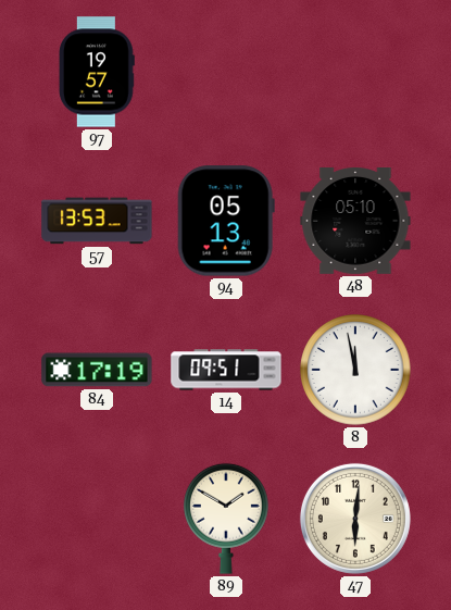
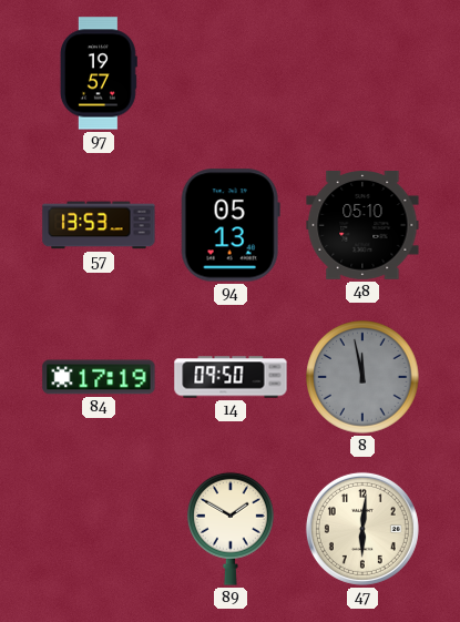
14: 09:51 -> 09:50
8 dial: white -> grey
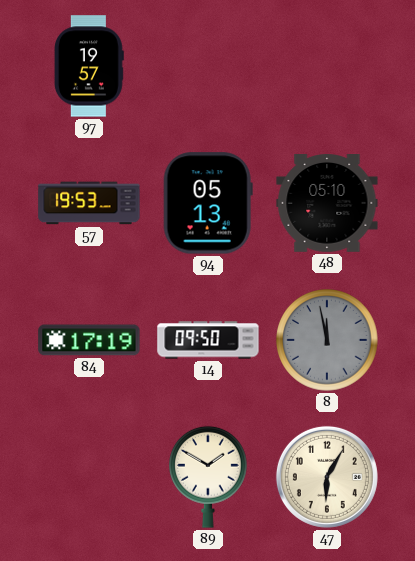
57: 13:53 -> 19:53
47: 6:01 -> 6:05
